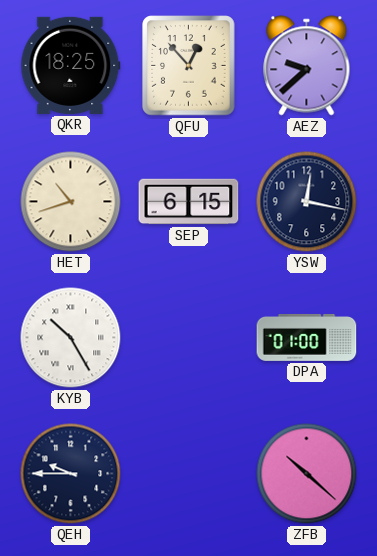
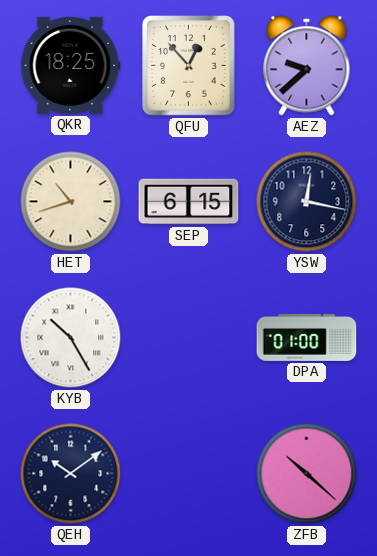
QEH: 9:45 -> 10:09
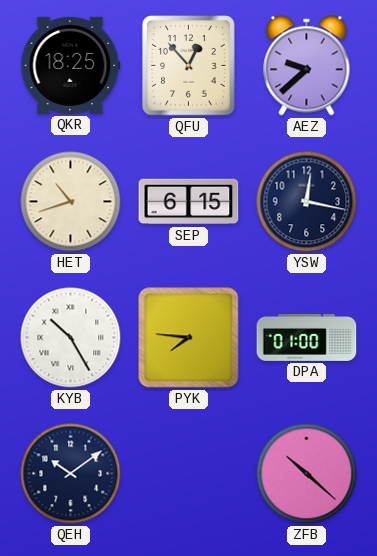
PYK: none -> 7:46
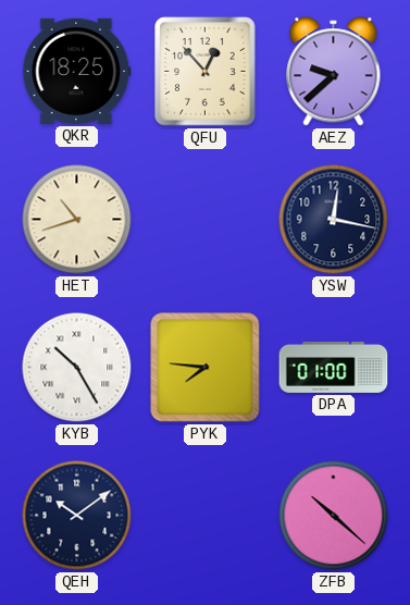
SEP: 6:15 -> none
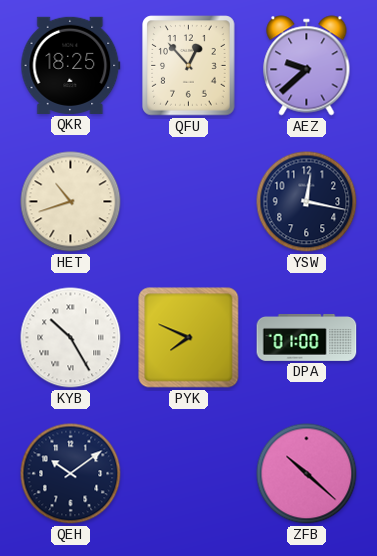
PYK: 7:46 -> 7:49
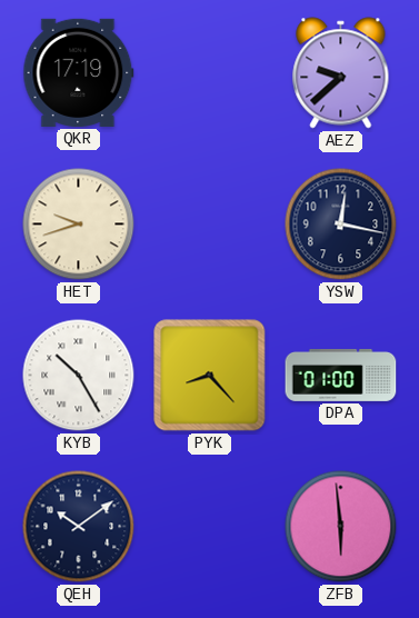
QKR: 18:25 -> 17:19
QFU: 12:53 -> none
HET: 10:42 -> 9:42
PYK: 7:49 -> 8:23
ZFB: 10:22 -> 5:59
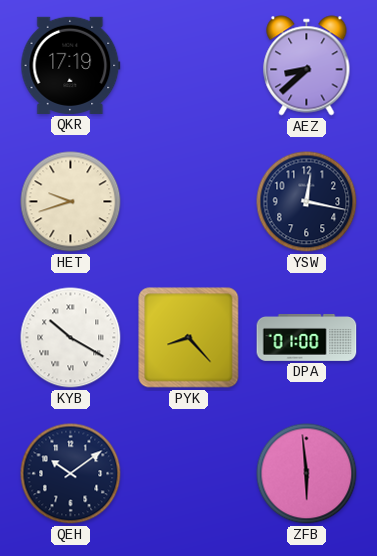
AEZ: 9:38 -> 8:38
KYB: 10:25 -> 10:20
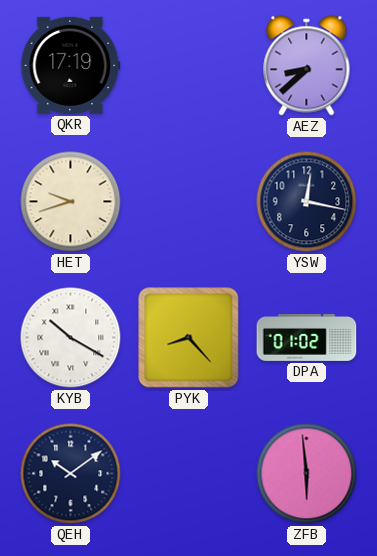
DPA: 01:00 -> 01:02
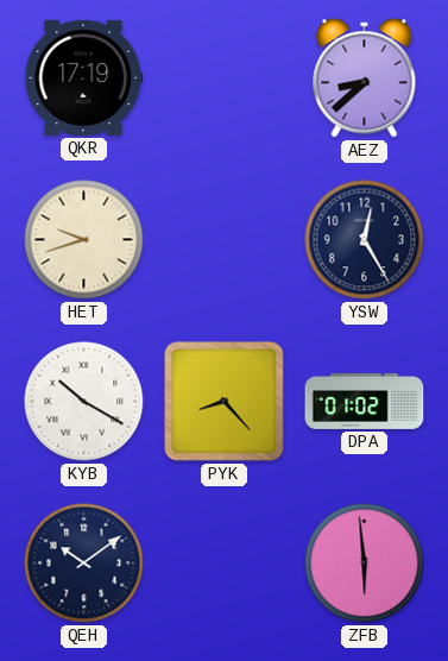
YSW: 12:17 -> 12:25
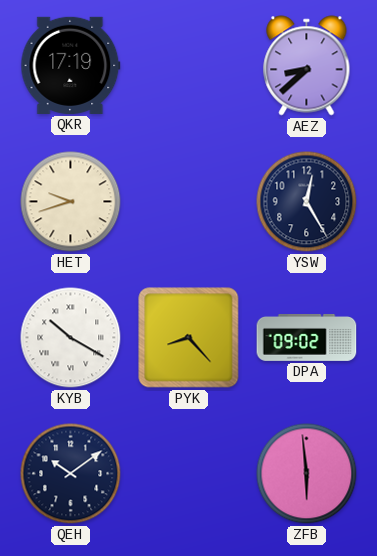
DPA: 01:02 -> 09:02
